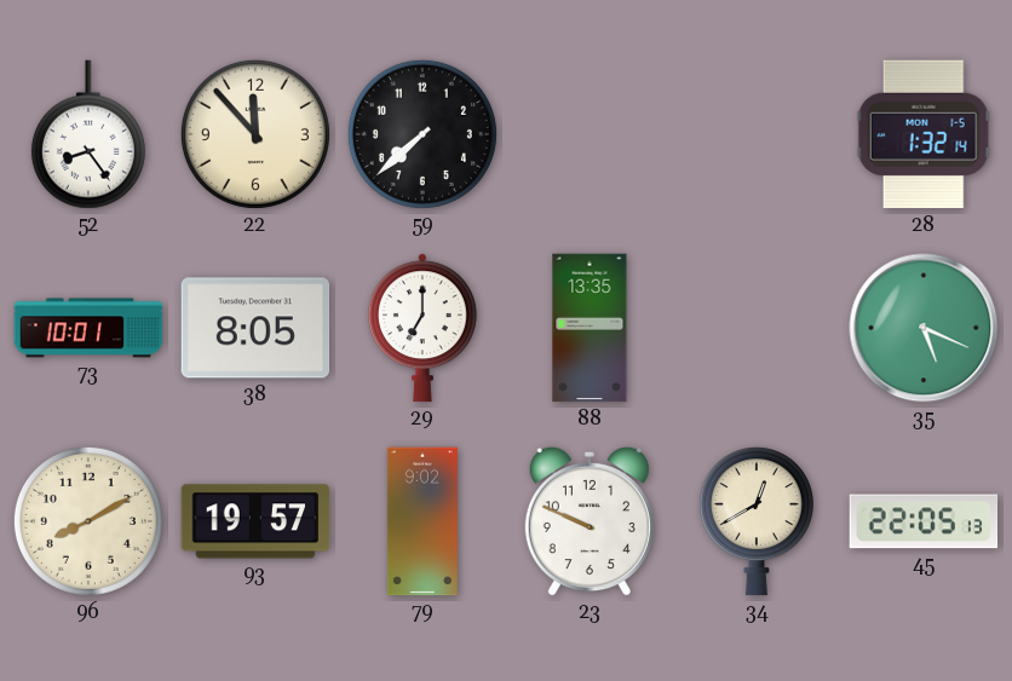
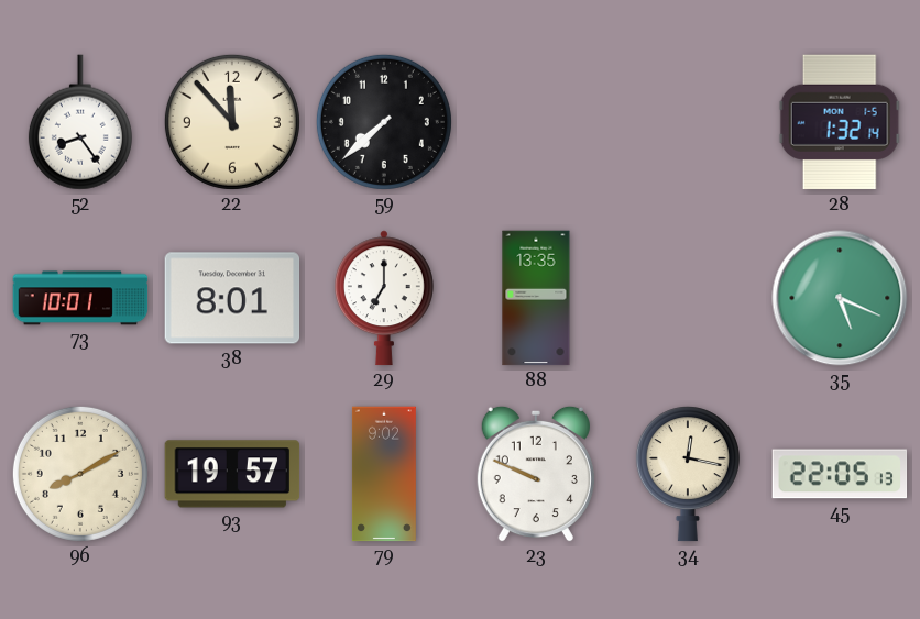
38: 8:05 -> 8:01
34: 12:40 -> 12:17
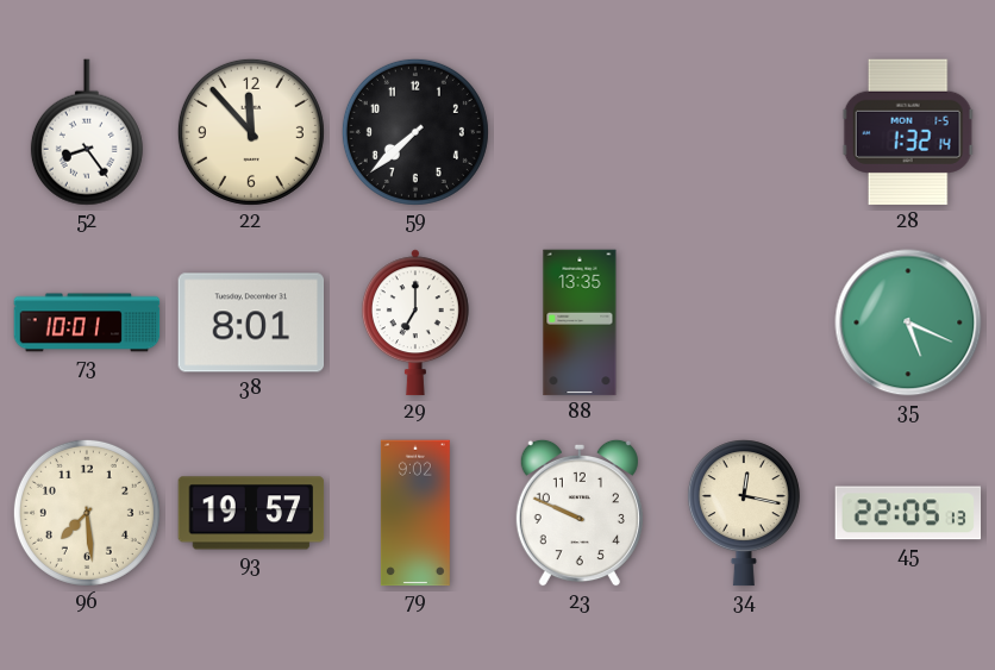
96: 8:10 -> 7:29
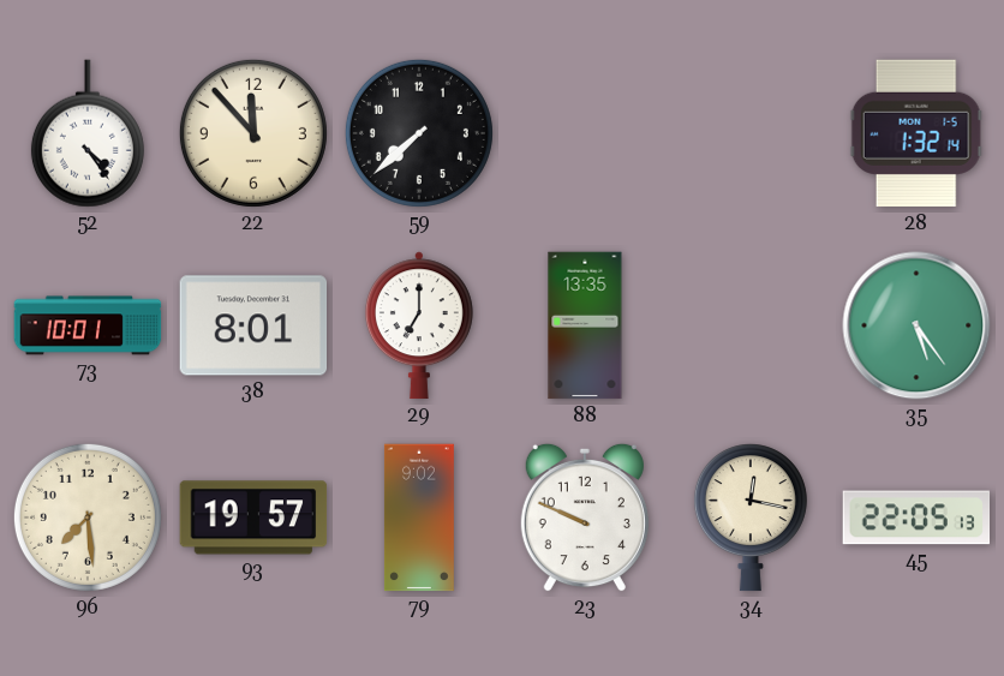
52: 8:24 -> 4:24
35: 5:19 -> 5:24
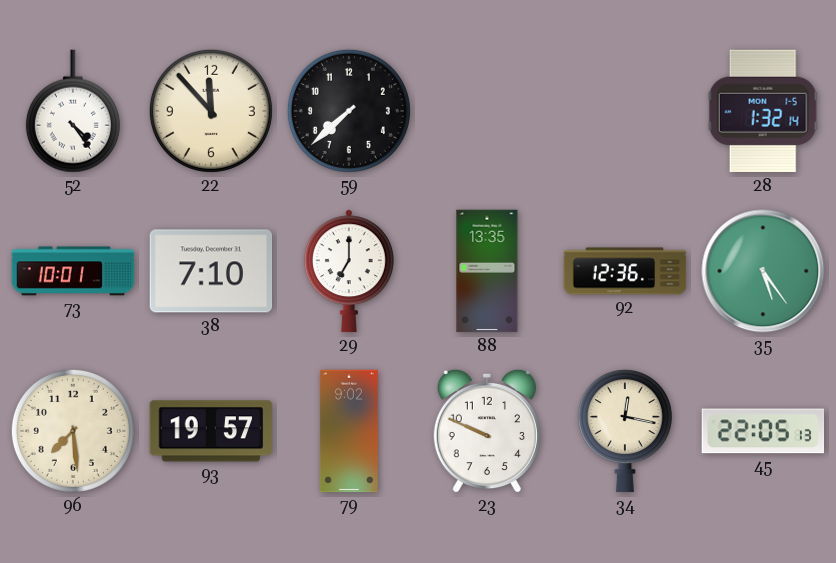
38: 8:01 -> 7:10
92: none -> 12:36
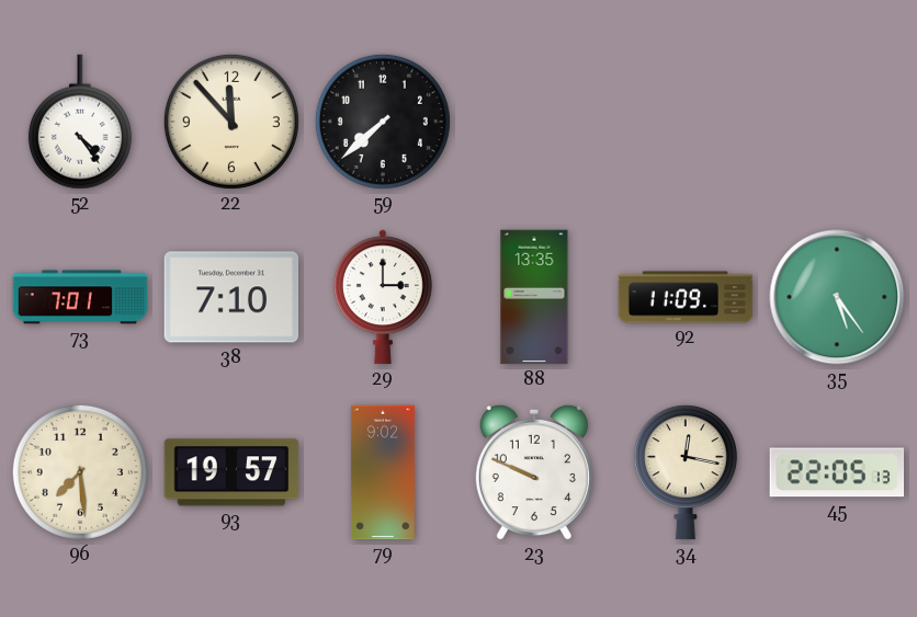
28: 1:32 -> none
73: 10:01 -> 7:01
29: 7:00 -> 3:00
92: 12:36 -> 11:09
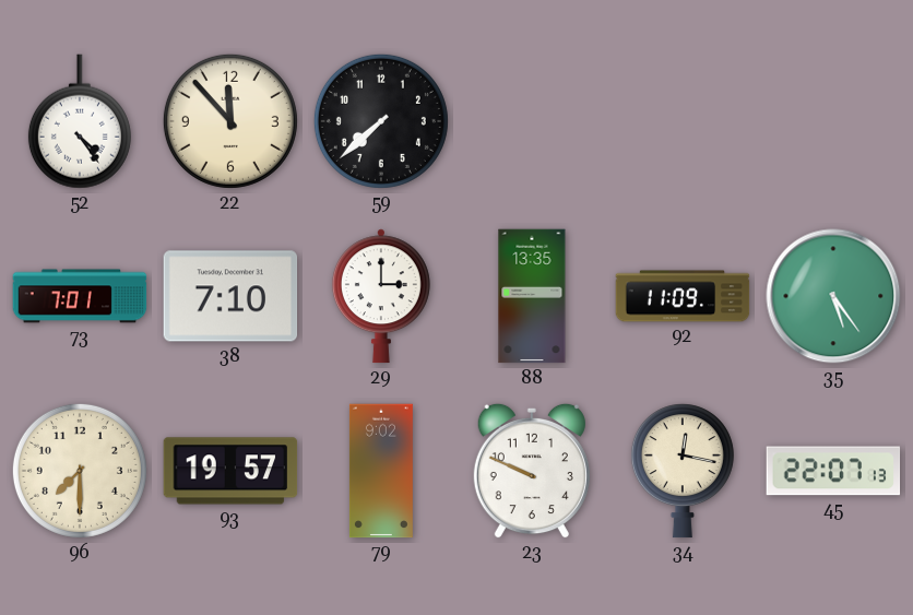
96: 7:29 -> 7:30
45: 22:05 -> 22:07
